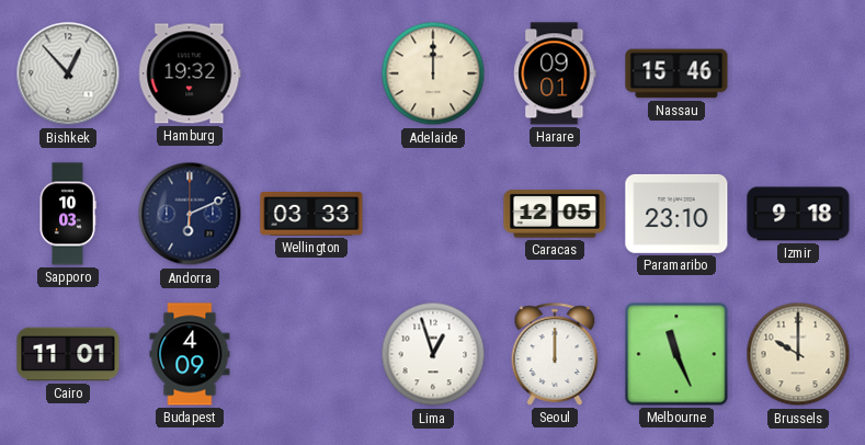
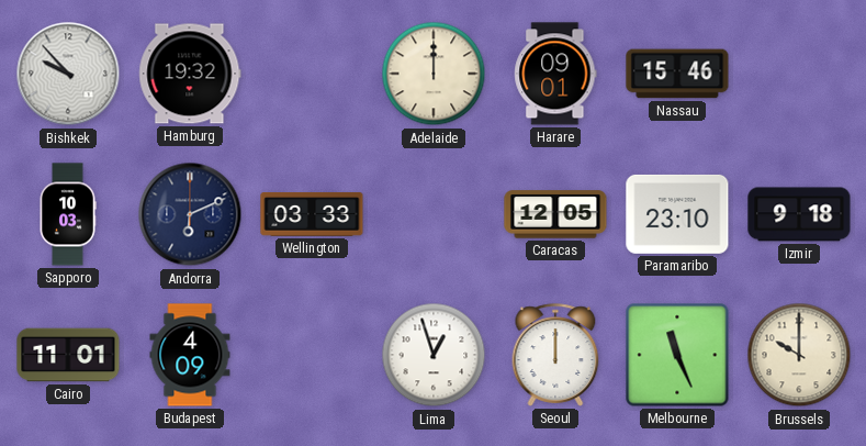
Bishkek: 12:53 -> 9:53
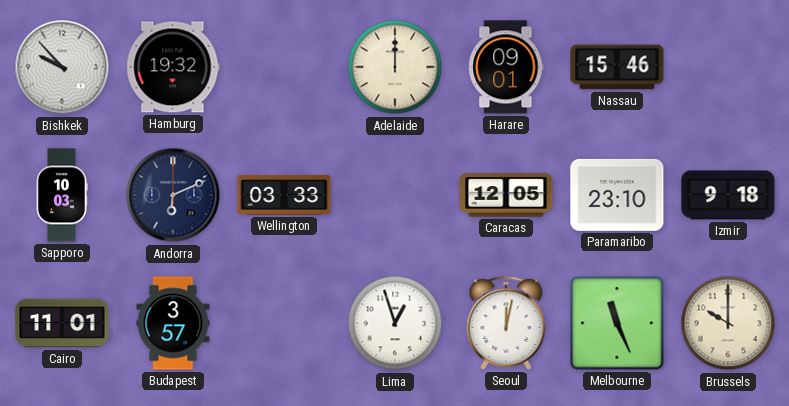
Budapest: 4:09 -> 3:57
Seoul: 12:00 -> 12:02
